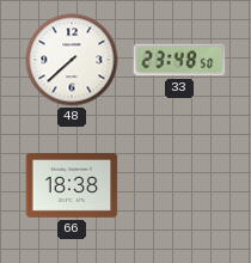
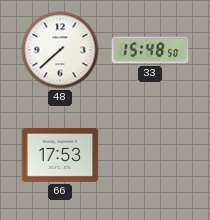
33: 23:48 -> 15:48
66: 18:38 -> 17:53
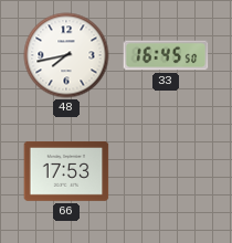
48: 7:38 -> 7:43
33: 15:48 -> 16:45
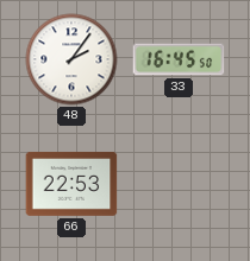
48: 7:43 -> 2:06
66: 17:53 -> 22:53
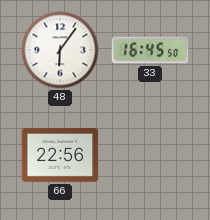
48: 2:06 -> 6:06
66: 22:53 -> 22:56
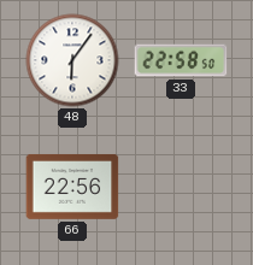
33: 16:45 -> 22:58
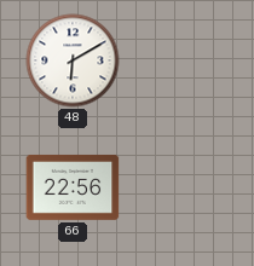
48: 6:06 -> 6:10
33: 22:58 -> none
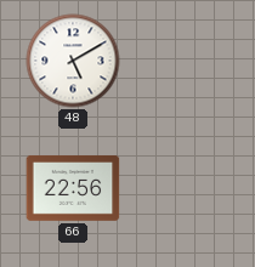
48: 6:10 -> 5:10
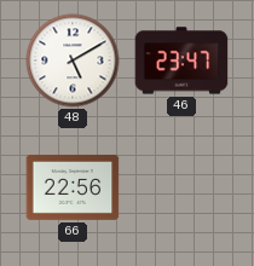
46: none -> 23:47
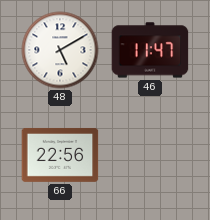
46: 23:47 -> 11:47
